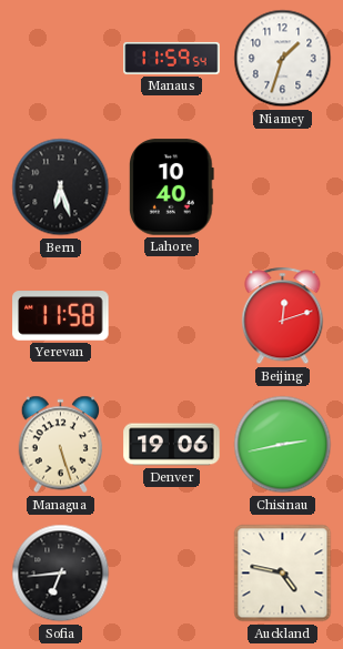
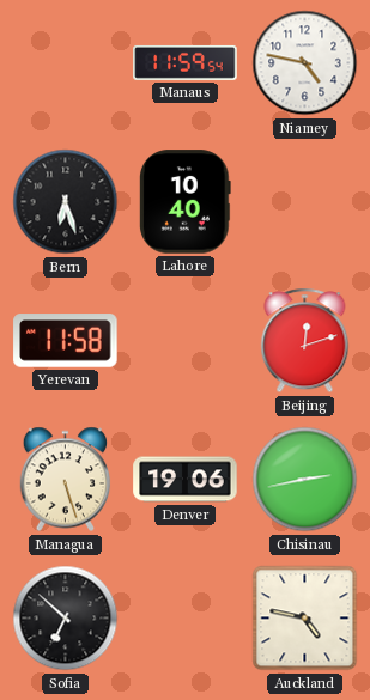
Niamey: 1:33 -> 4:47
Sofia: 6:44 -> 6:52
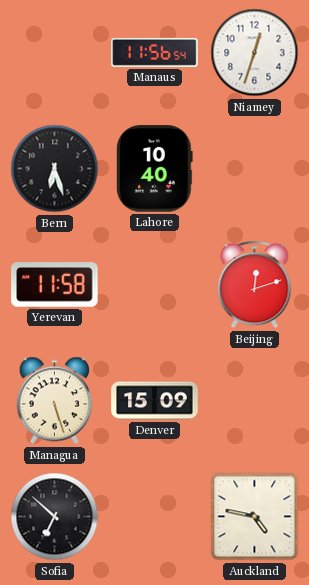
Manaus: 11:59 -> 11:56
Niamey: 4:47 -> 12:33
Denver: 19:06 -> 15:09
Chisinau: 2:43 -> none
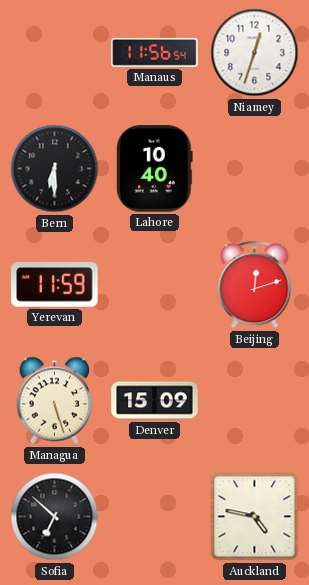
Bern: 6:27 -> 6:30
Yerevan: 11:58 -> 11:59
